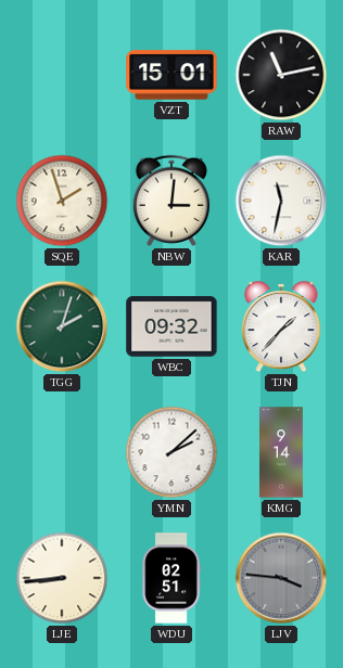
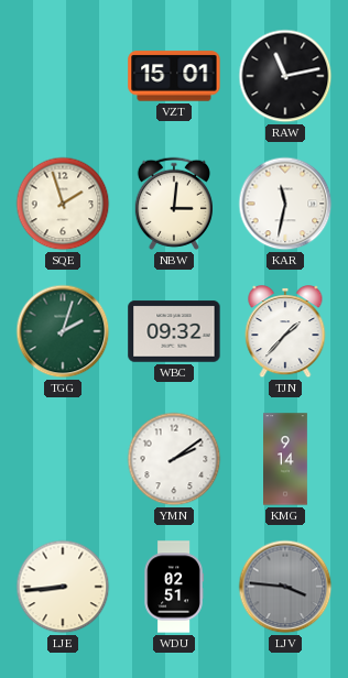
YMN: 2:08 -> 2:09
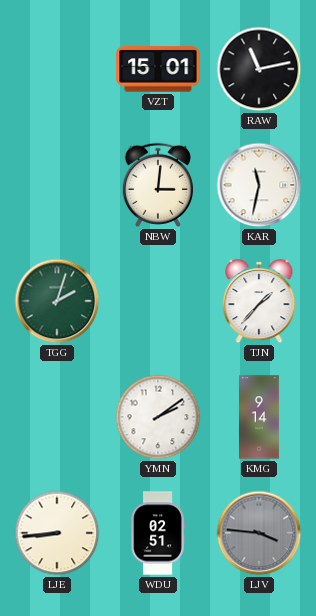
SQE: 1:57 -> none
WBC: 09:32 -> none
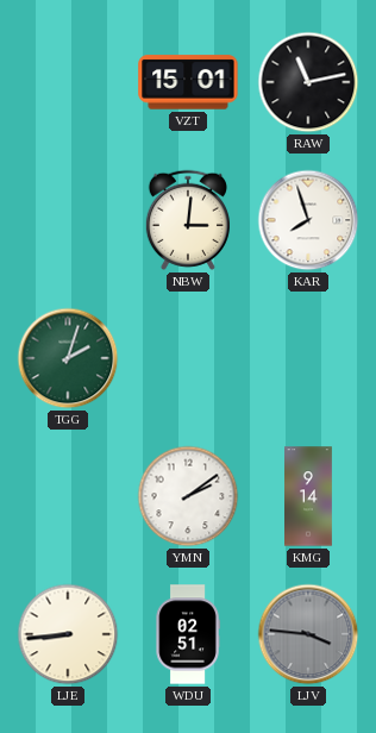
KAR: 11:32 -> 7:57
TJN: 1:37 -> none
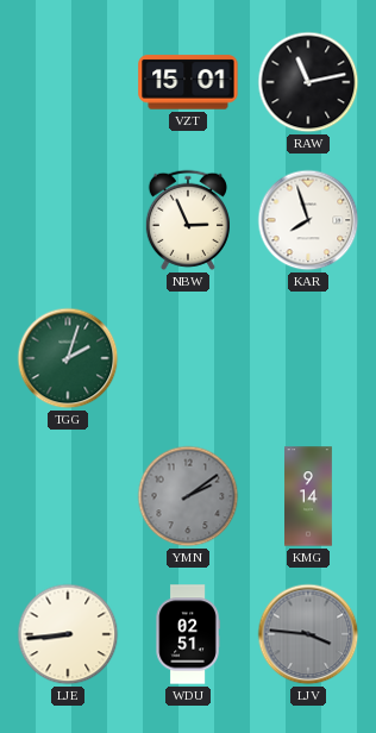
NBW: 3:01 -> 2:56
YMN dial: white -> grey
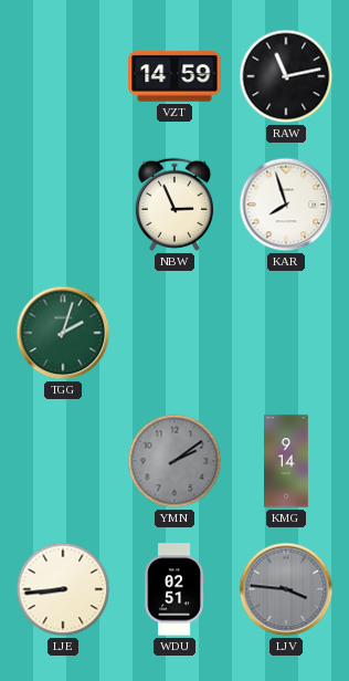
VZT: 15:01 -> 14:59
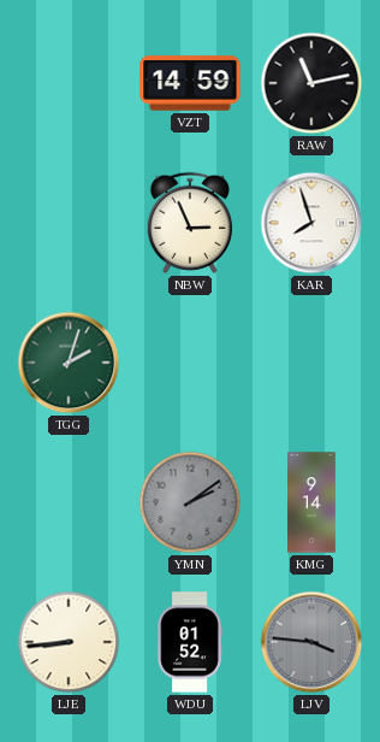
WDU: 02:51 -> 01:52
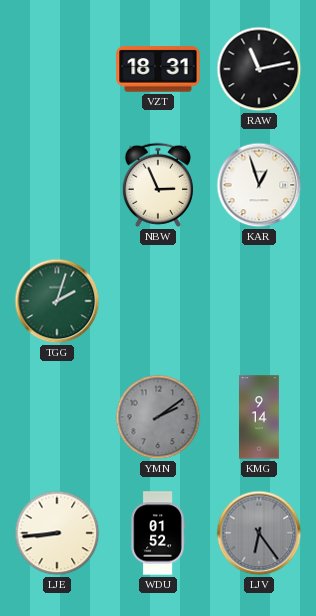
VZT: 14:59 -> 18:31
KAR: 7:57 -> 12:57
LJV: 3:46 -> 6:24
